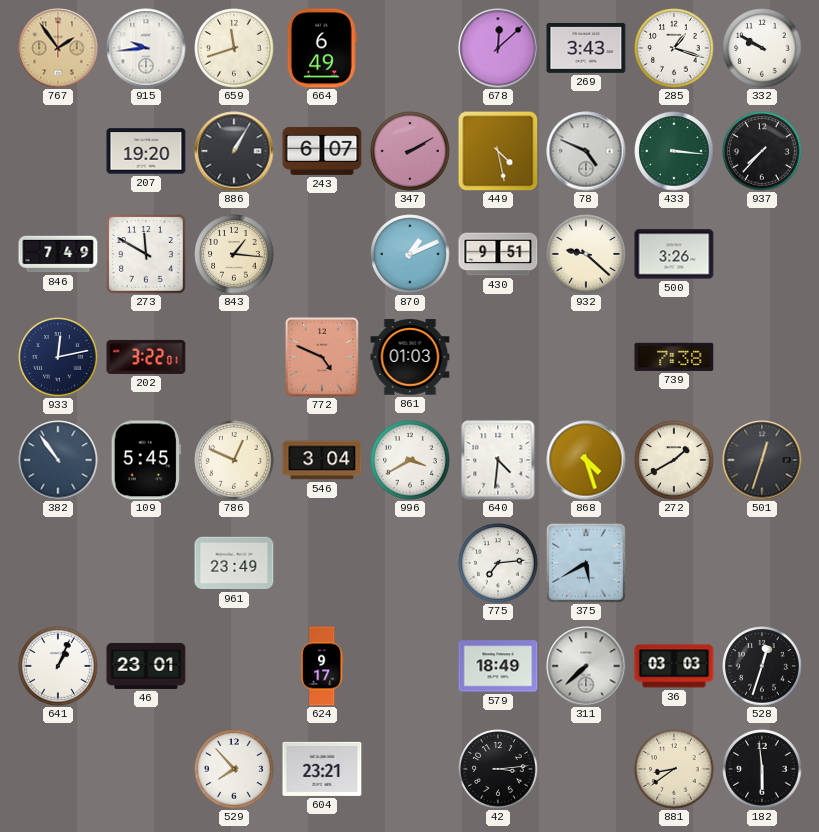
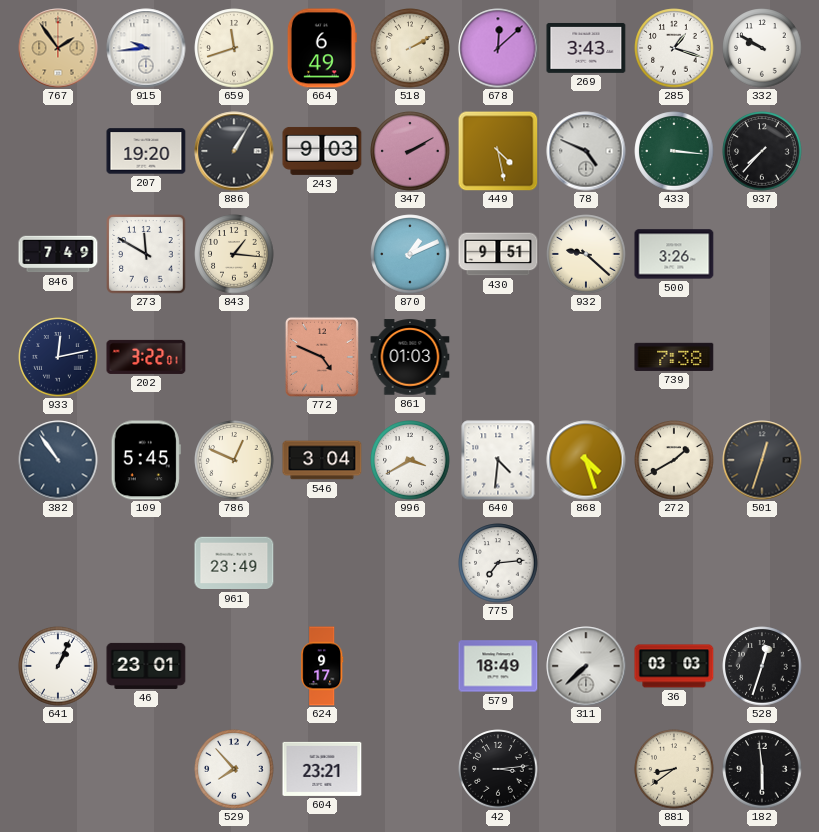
518: none -> 2:10
243: 6:07 -> 9:03
375: 5:40 -> none
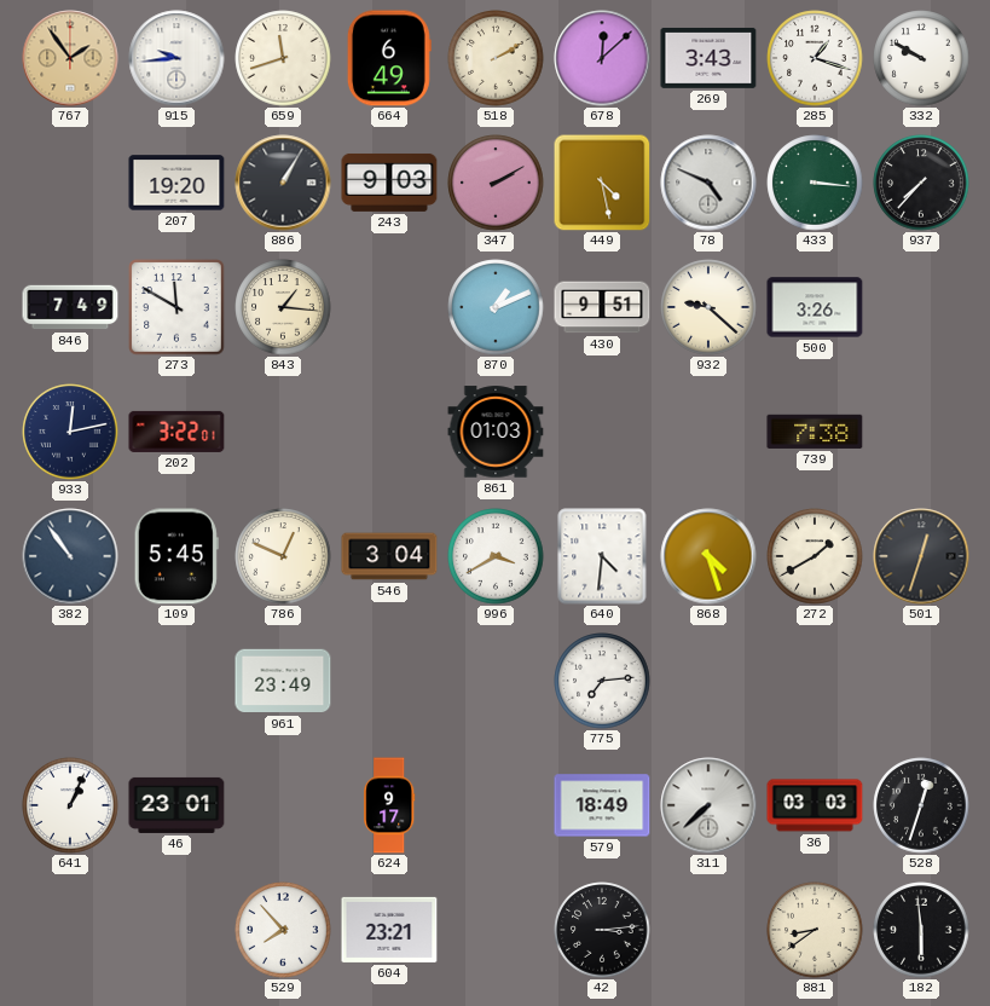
772: 4:49 -> none
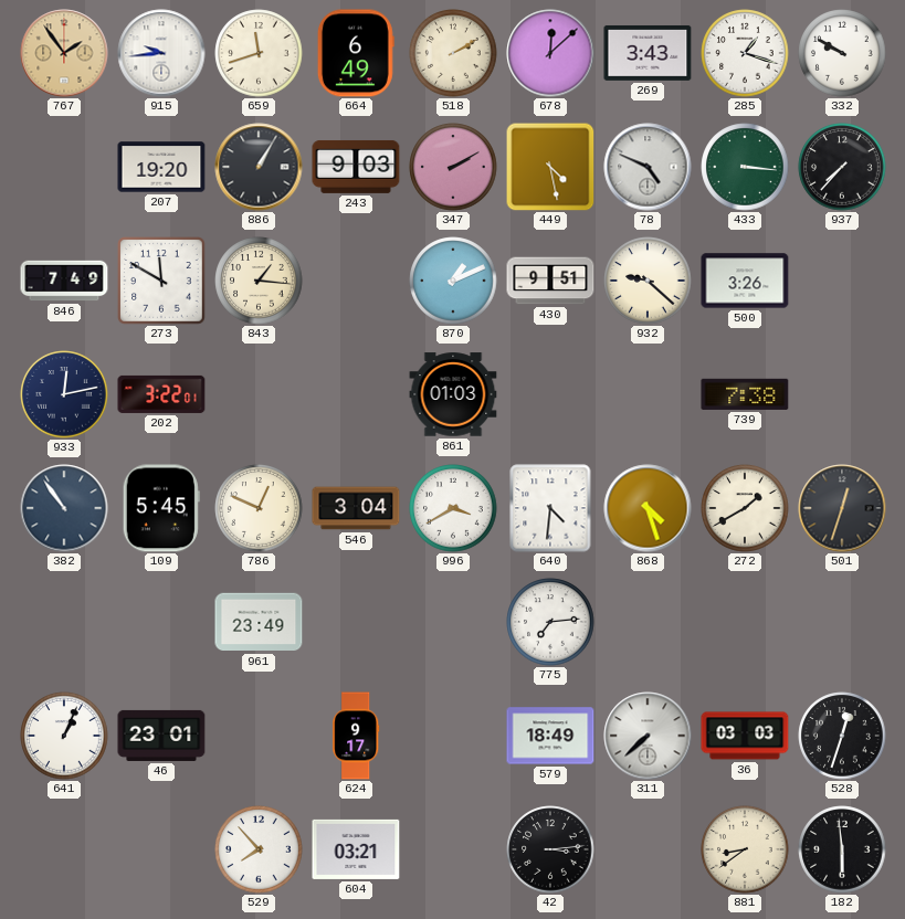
604: 23:21 -> 03:21
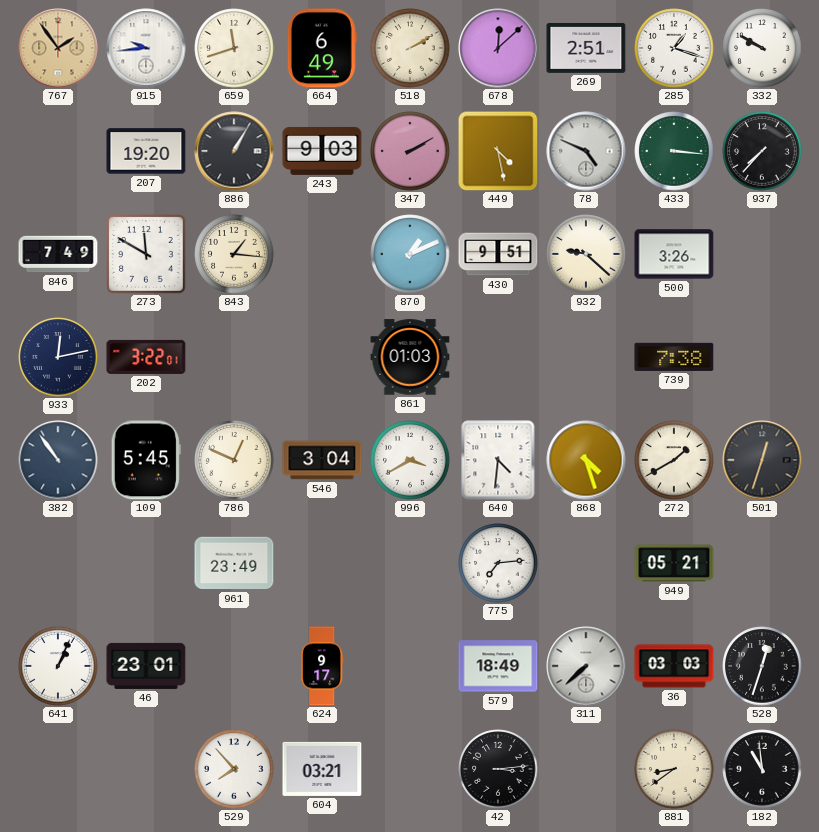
269: 3:43 -> 2:51
949: none -> 05:21
182: 5:59 -> 10:59
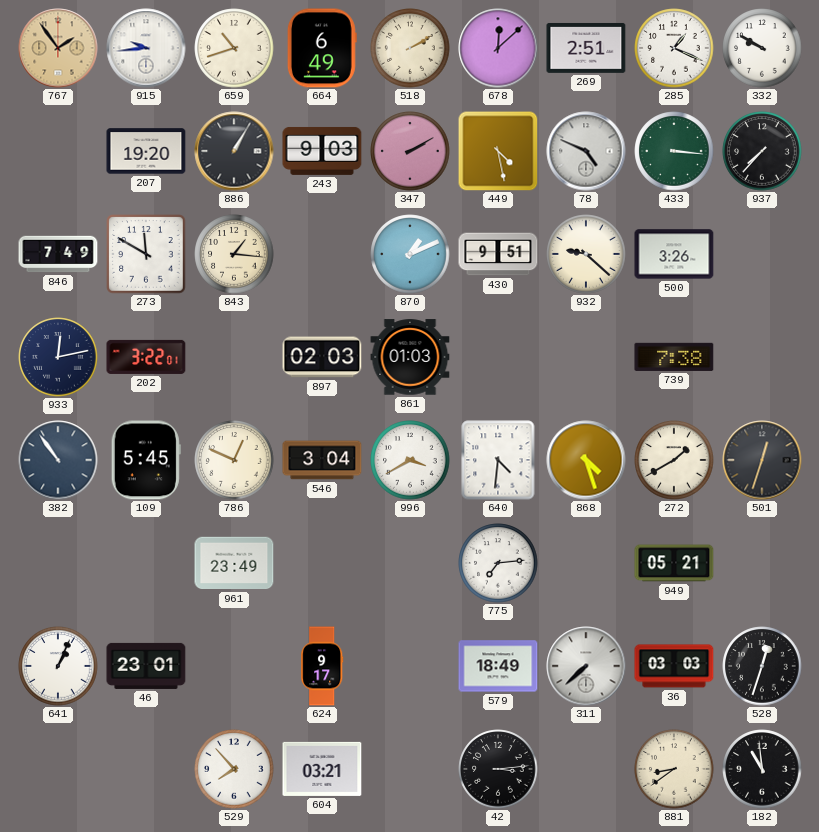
659: 11:42 -> 10:42
285: 1:18 -> 1:19
897: none -> 02:03
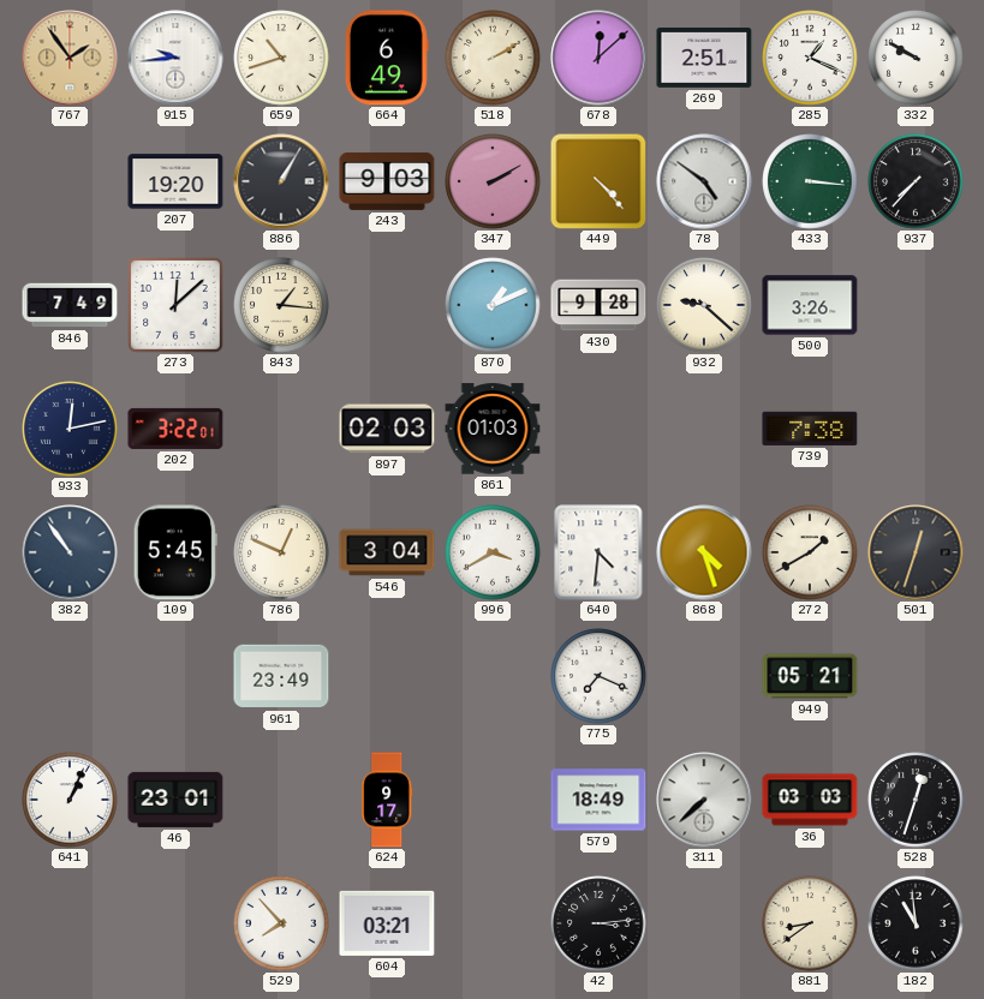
449: 4:28 -> 4:23
78: 4:49 -> 4:51
273: 11:50 -> 12:08
430: 9:51 -> 9:28
775: 7:14 -> 7:19
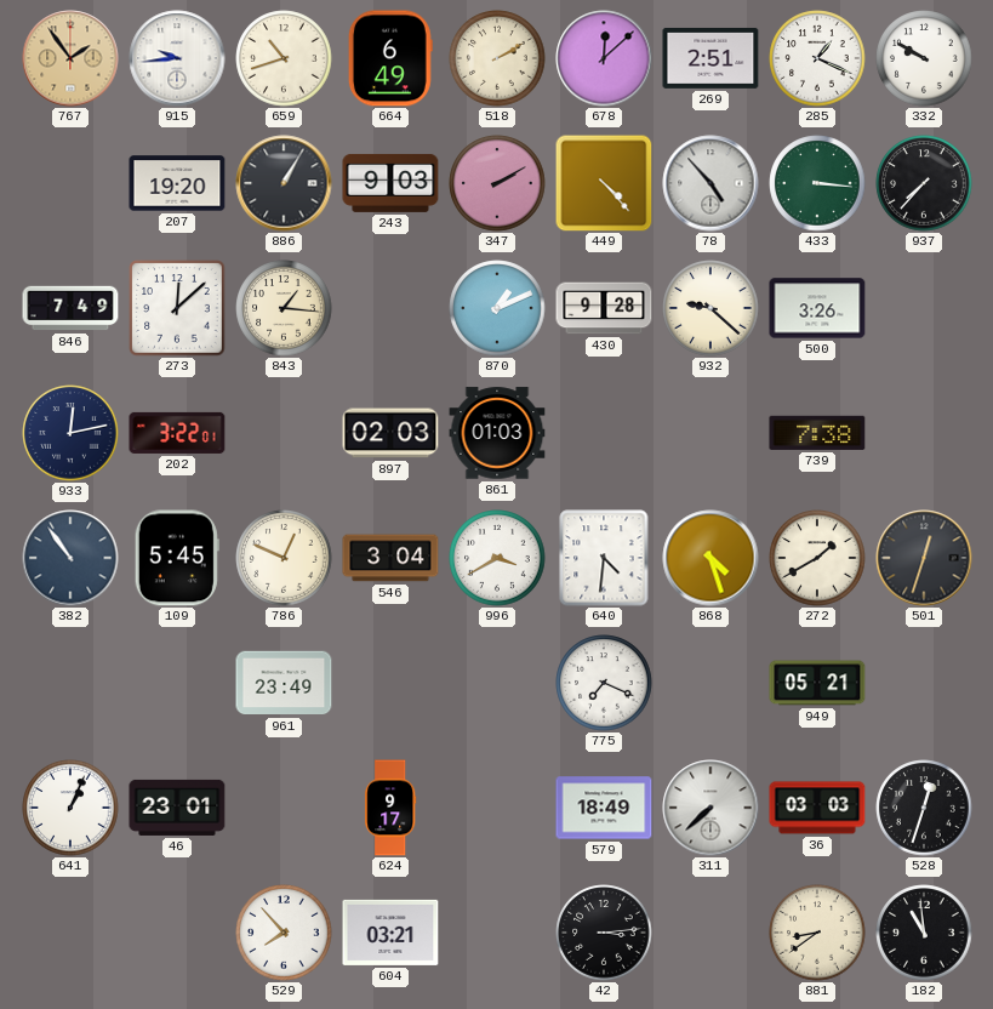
78: 4:51 -> 4:53
